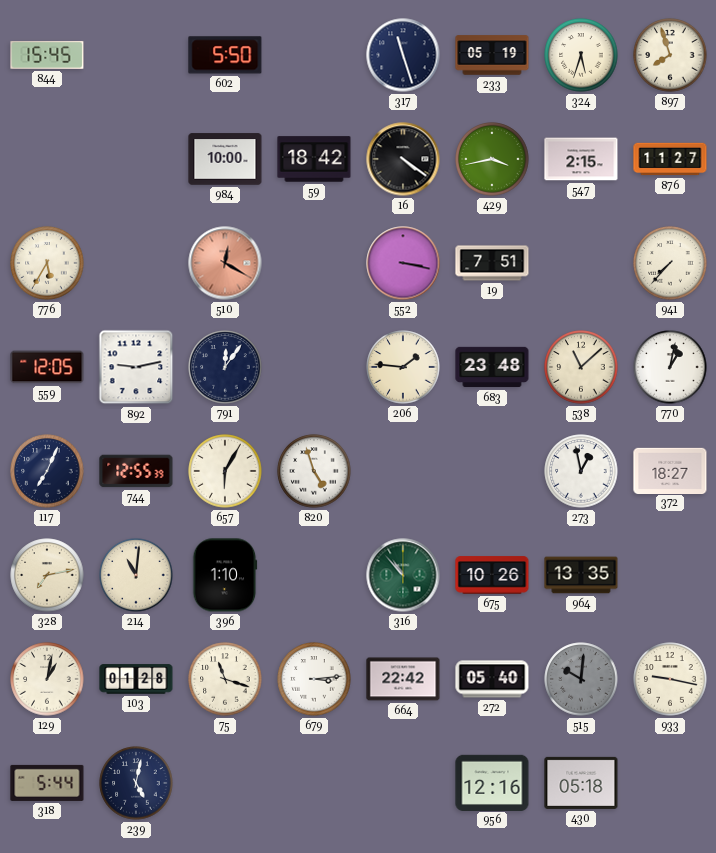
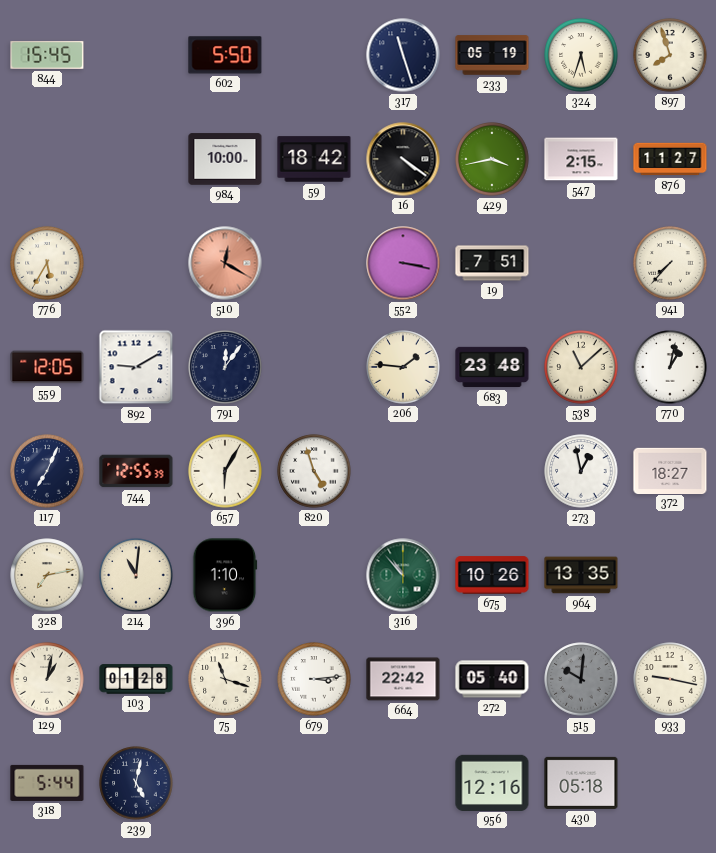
892: 9:13 -> 9:10
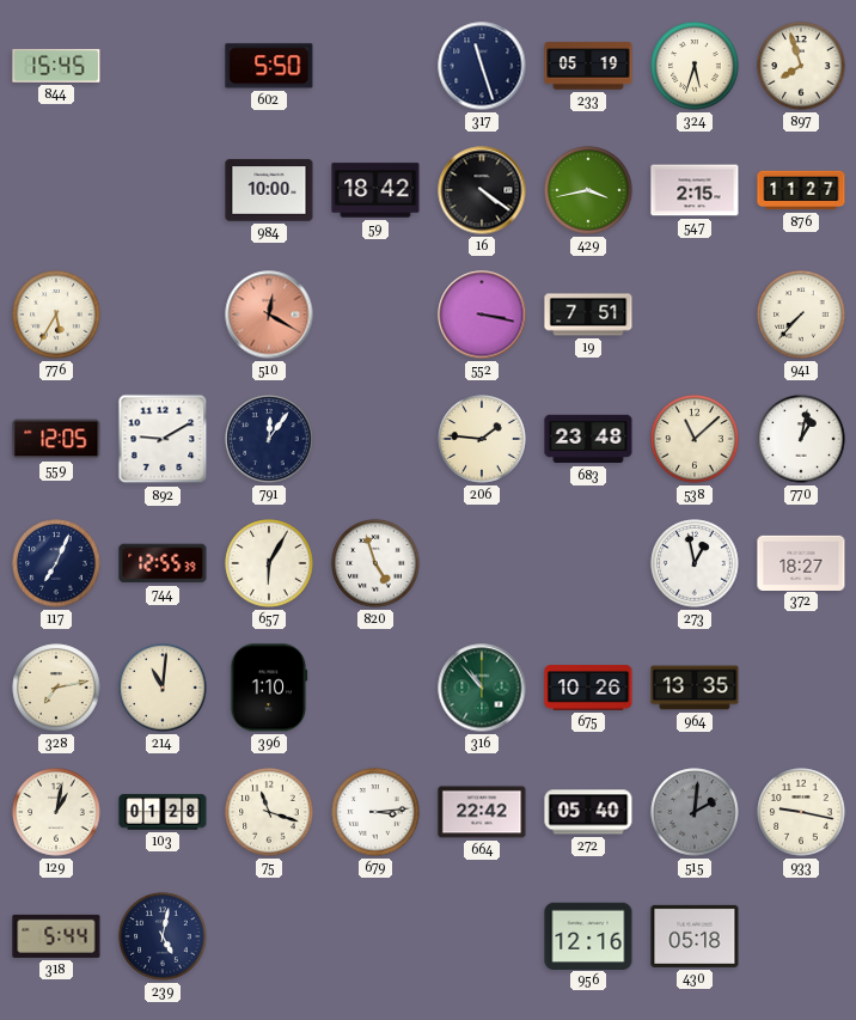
515: 10:01 -> 2:01
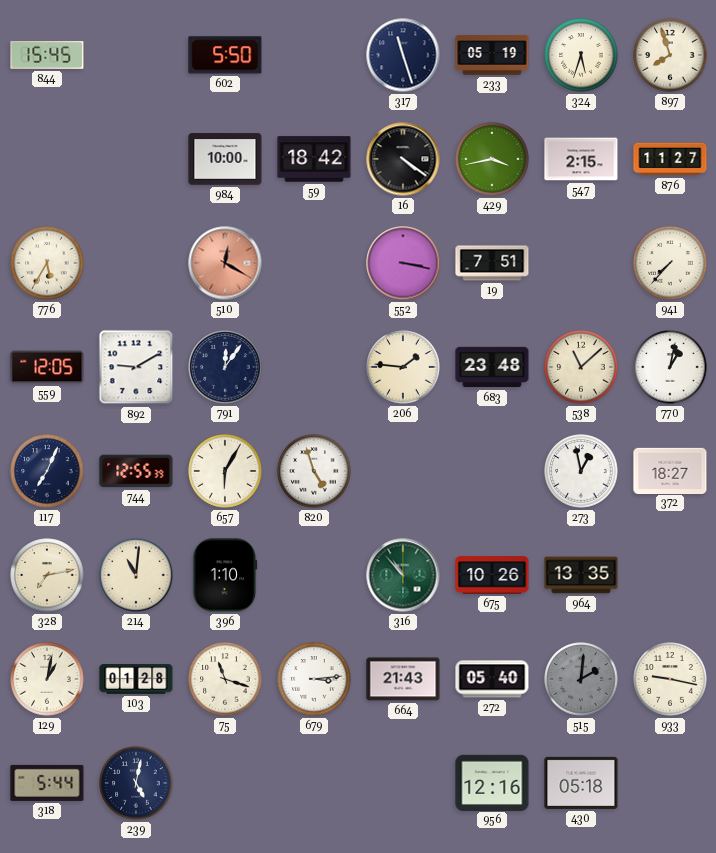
664: 22:42 -> 21:43
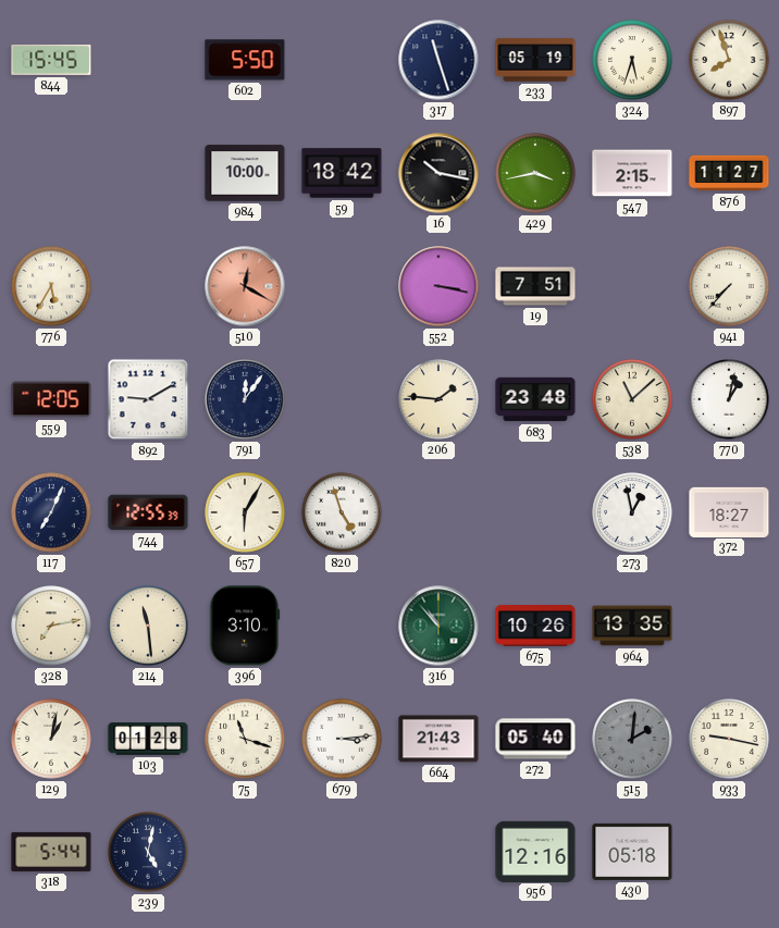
16: 4:21 -> 10:17
214: 11:01 -> 11:29
396: 1:10 -> 3:10
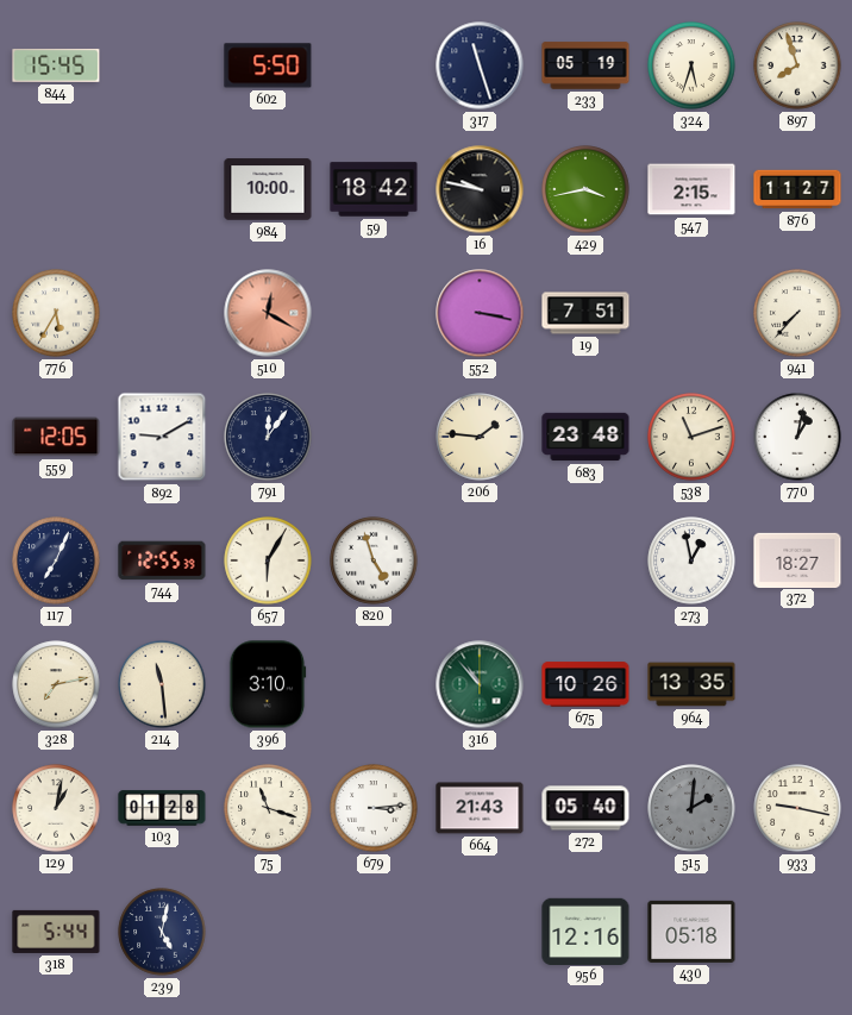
16: 10:17 -> 9:47
538: 11:08 -> 11:12
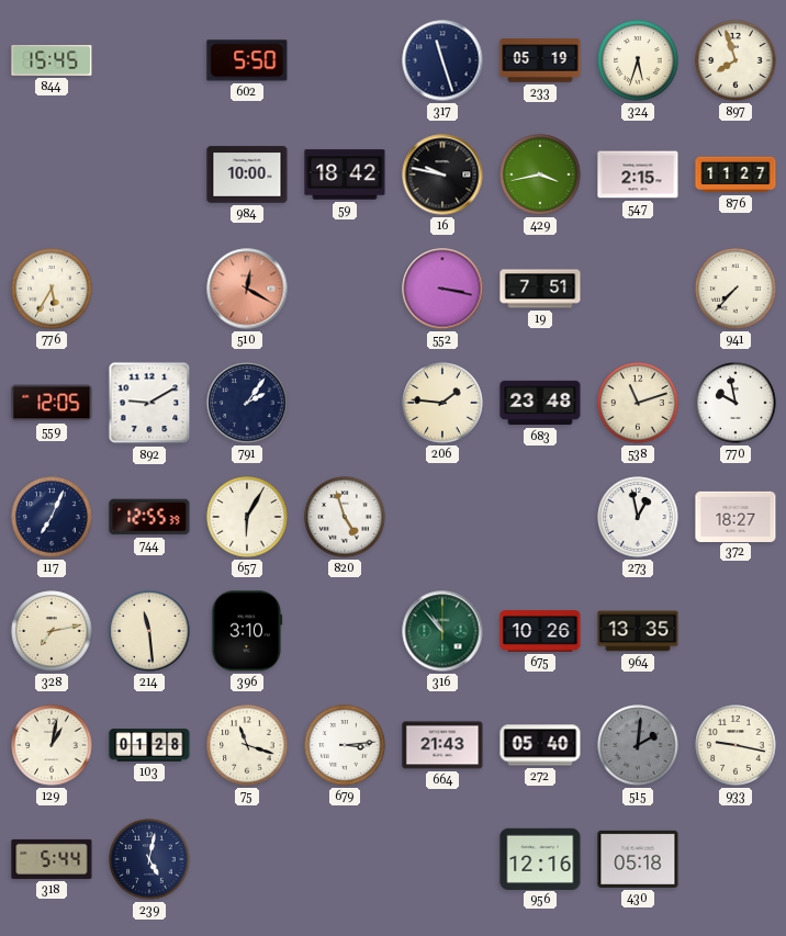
791: 12:06 -> 2:06
770: 1:02 -> 9:58
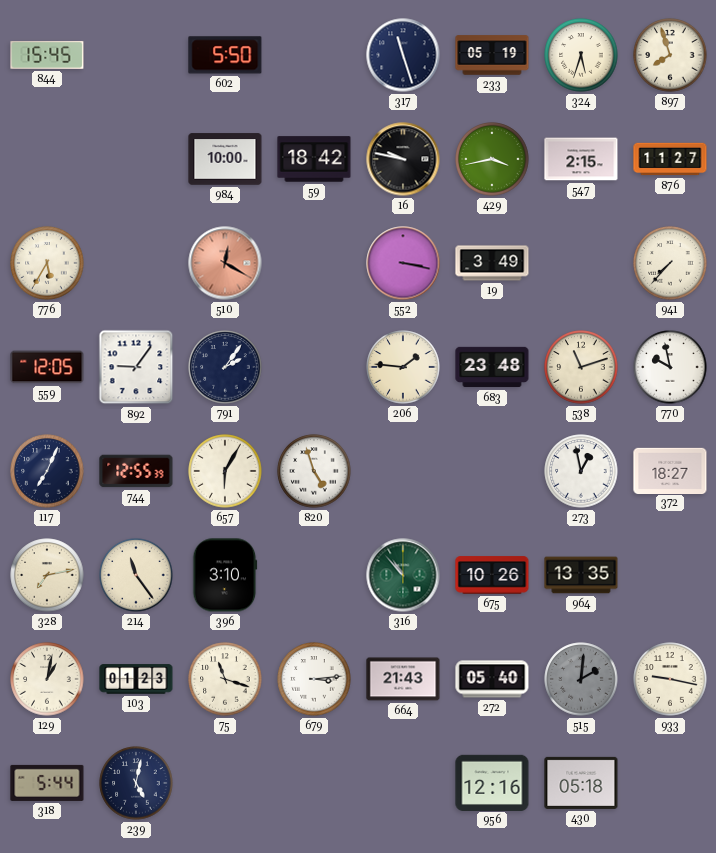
19: 7:51 -> 3:49
892: 9:10 -> 9:06
214: 11:29 -> 11:24
103: 01:28 -> 01:23
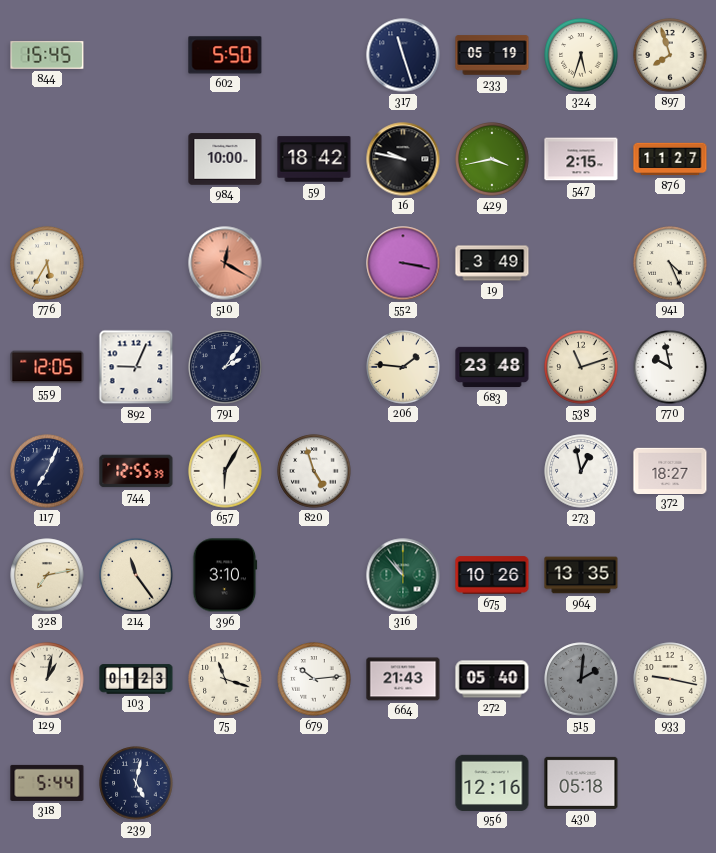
941: 7:37 -> 4:26
892: 9:06 -> 9:04
679: 3:14 -> 10:14
